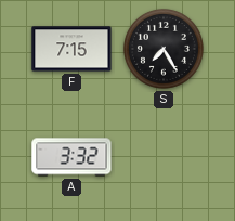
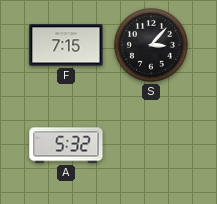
S: 7:25 -> 3:07
A: 3:32 -> 5:32
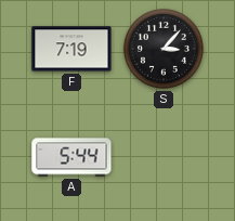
F: 7:15 -> 7:19
A: 5:32 -> 5:44
